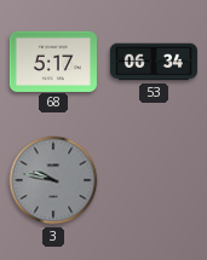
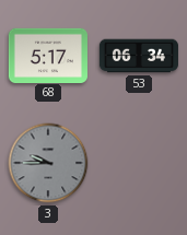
3: 9:47 -> 9:45
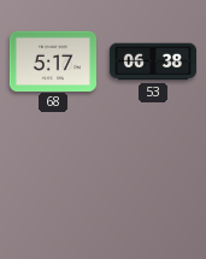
53: 06:34 -> 06:38
3: 9:45 -> none
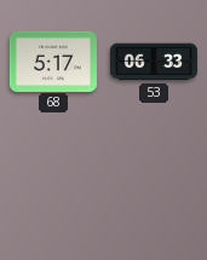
53: 06:38 -> 06:33
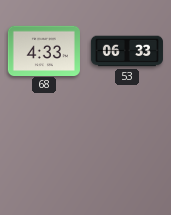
68: 5:17 -> 4:33
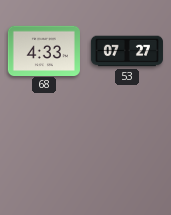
53: 06:33 -> 07:27
